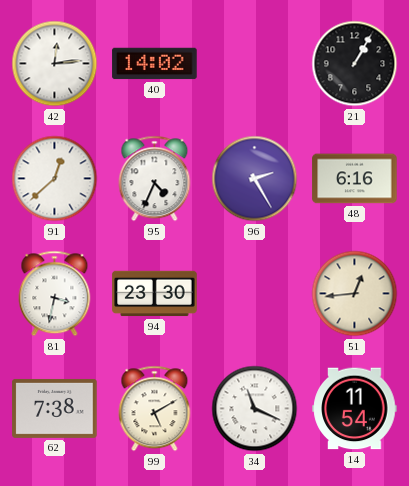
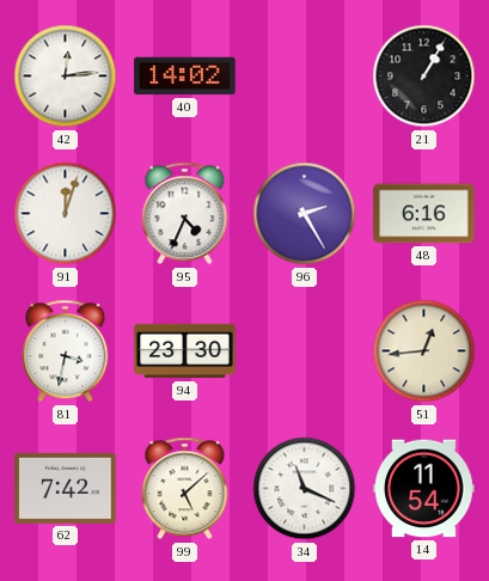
91: 12:38 -> 12:03
62: 7:38 -> 7:42
99: 5:10 -> 5:08
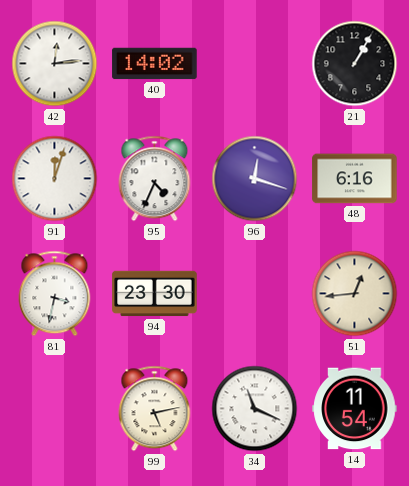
96: 2:25 -> 12:18
62: 7:42 -> none
99: 5:08 -> 5:13
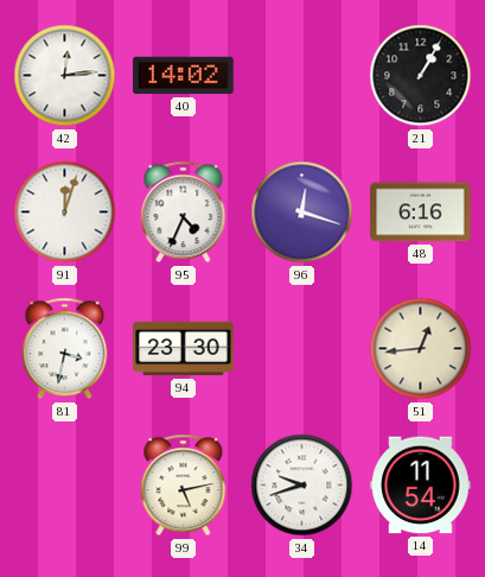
34: 11:19 -> 9:42
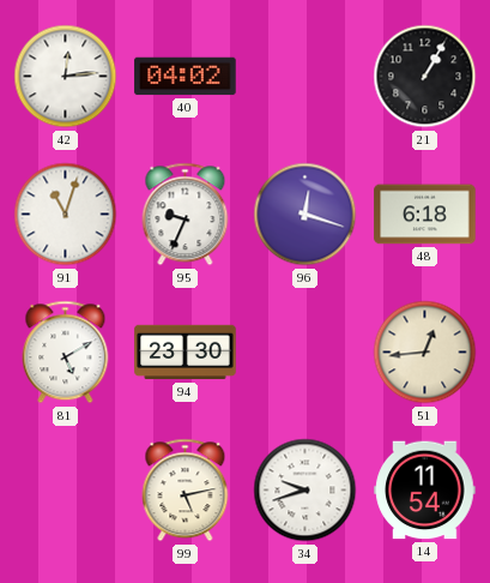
40: 14:02 -> 04:02
91: 12:03 -> 11:03
95: 4:34 -> 9:34
48: 6:16 -> 6:18
81: 3:32 -> 5:10
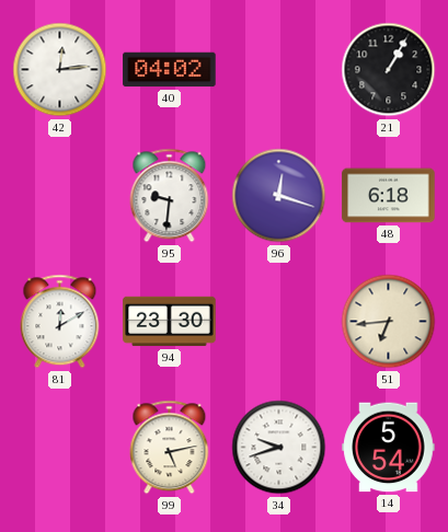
91: 11:03 -> none
95: 9:34 -> 9:31
81: 5:10 -> 12:10
51: 12:44 -> 6:44
14: 11:54 -> 5:54
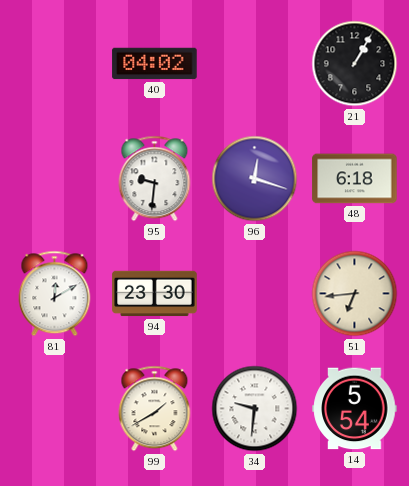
42: 12:14 -> none
99: 5:13 -> 1:40
34: 9:42 -> 9:31
